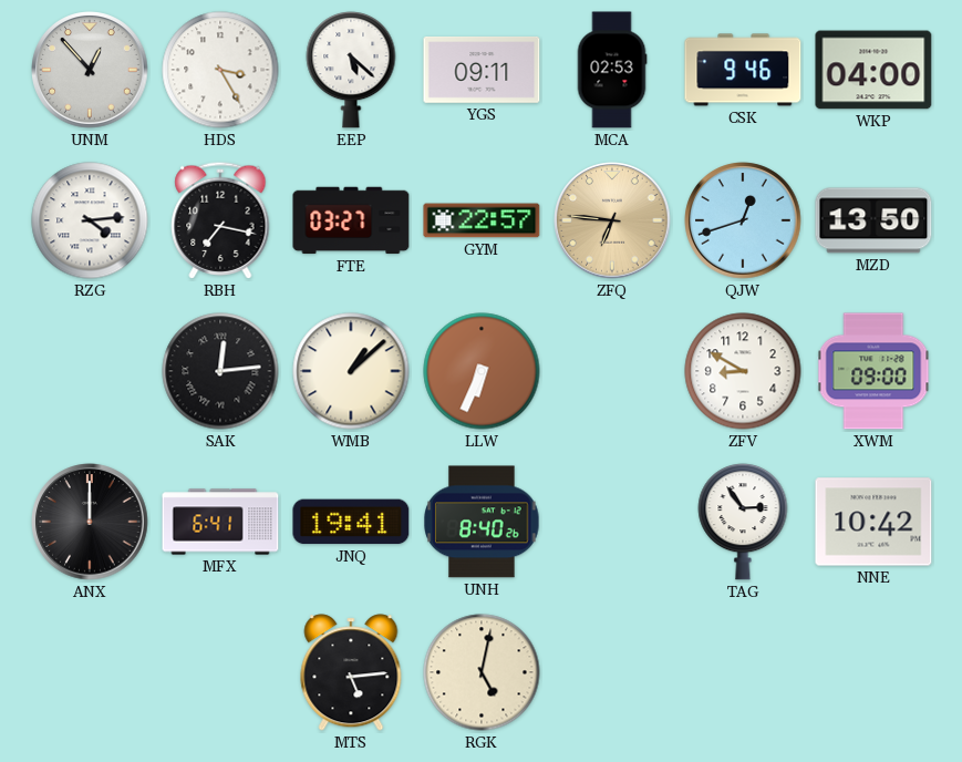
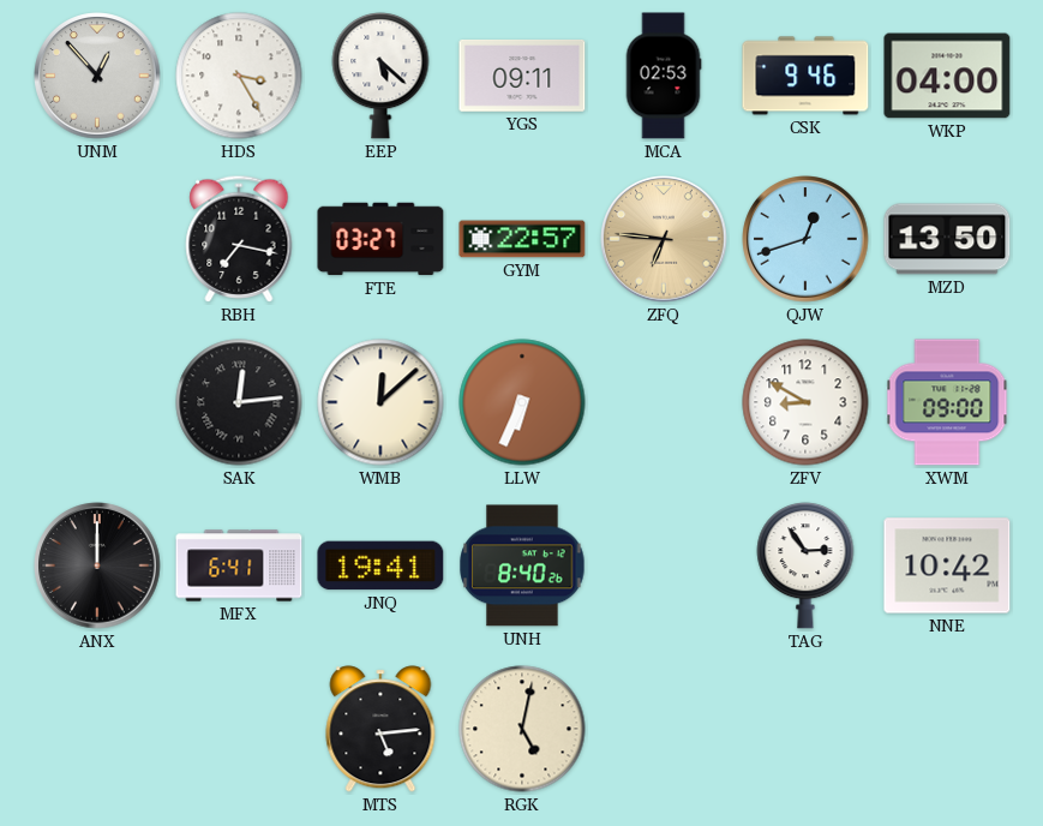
RZG: 4:14 -> none
WMB: 1:08 -> 12:08
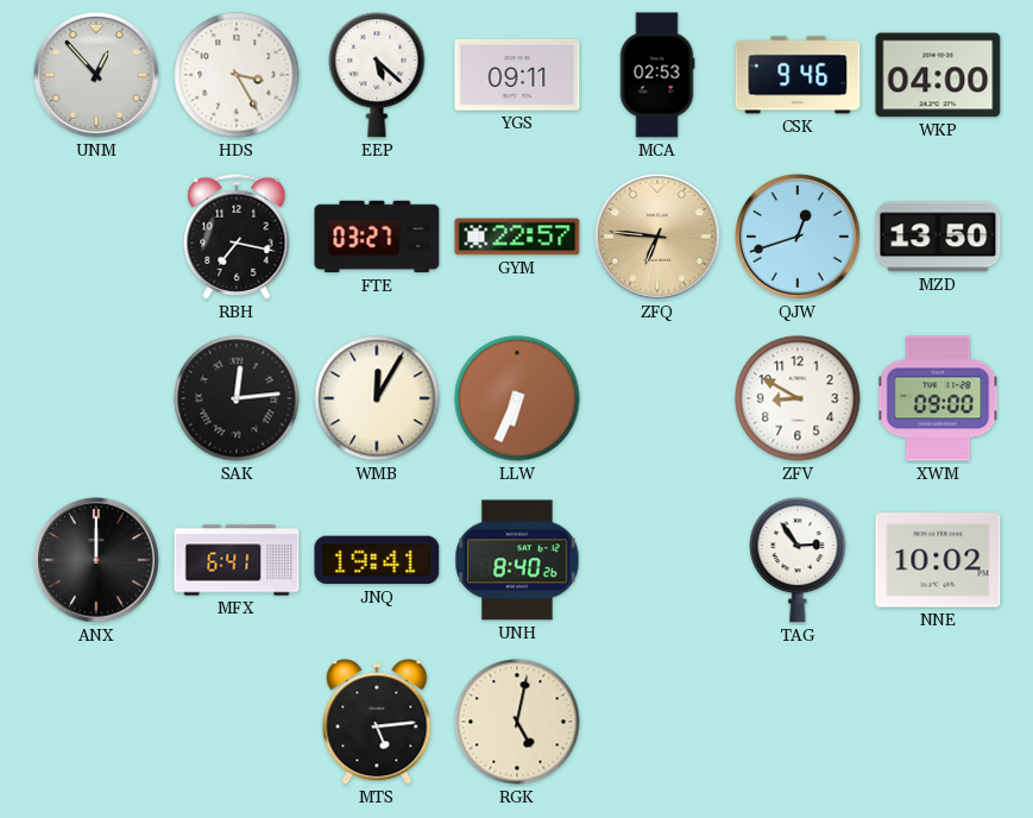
WMB: 12:08 -> 12:05
NNE: 10:42 -> 10:02
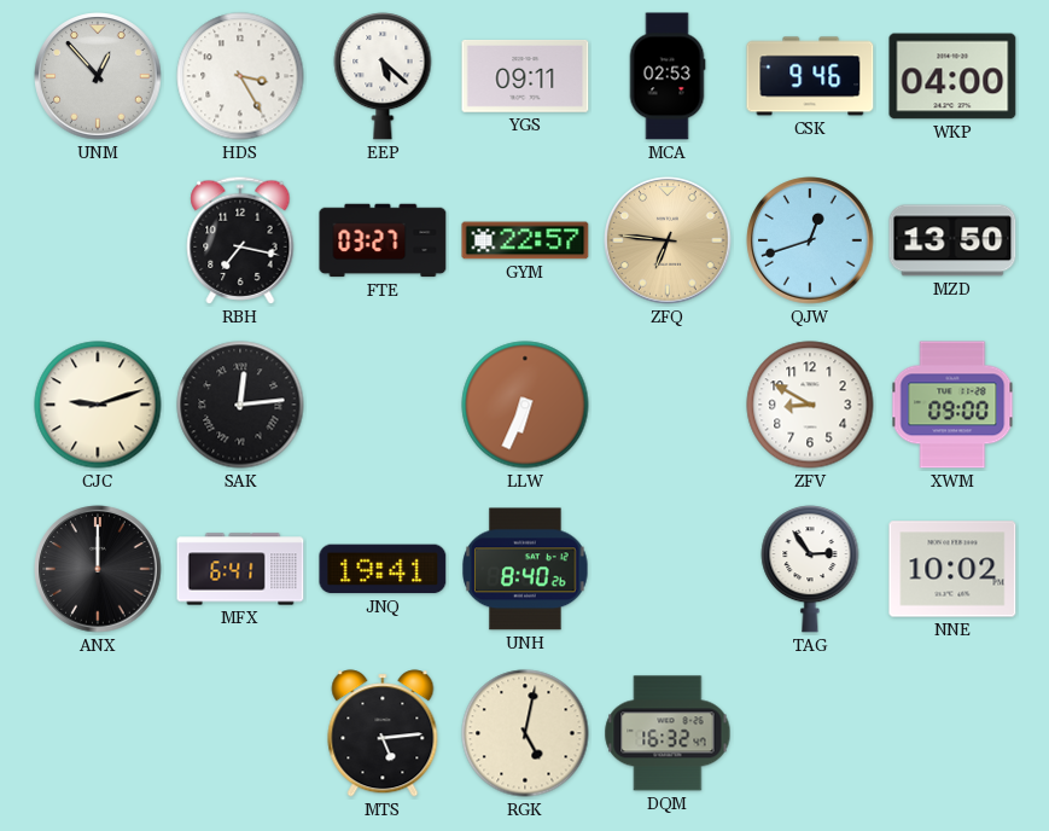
CJC: none -> 9:12
WMB: 12:05 -> none
DQM: none -> 16:32
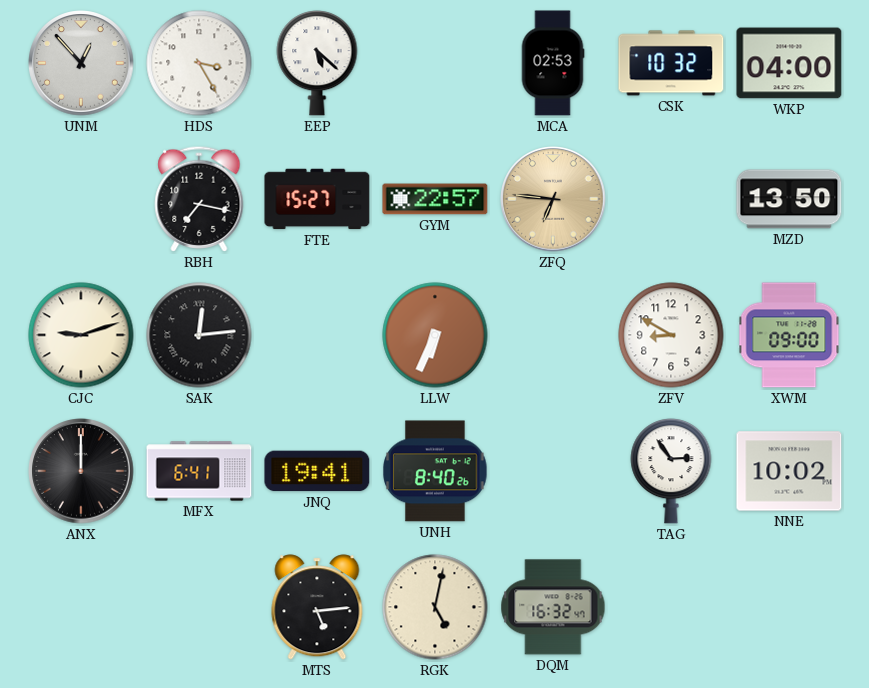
YGS: 09:11 -> none
CSK: 9:46 -> 10:32
FTE: 03:27 -> 15:27
QJW: 12:42 -> none
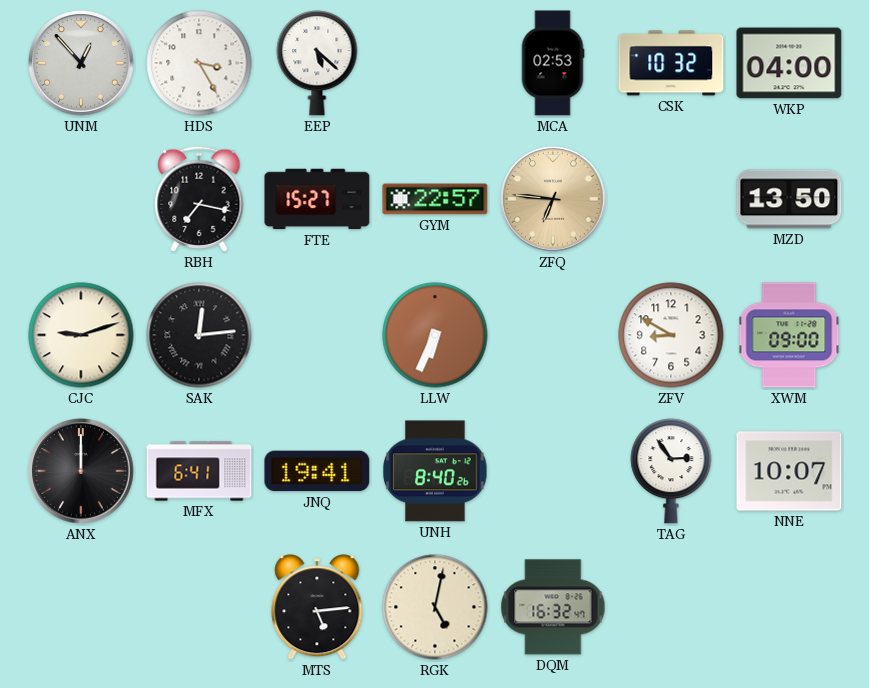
NNE: 10:02 -> 10:07
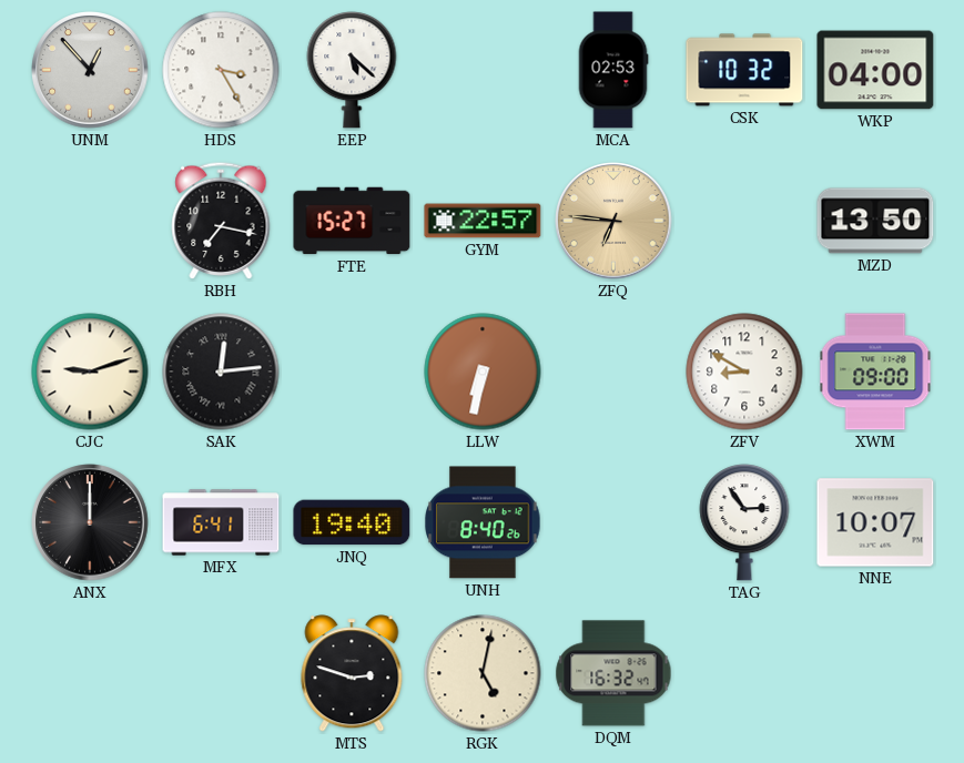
LLW: 6:34 -> 6:32
JNQ: 19:41 -> 19:40
MTS: 5:14 -> 2:48
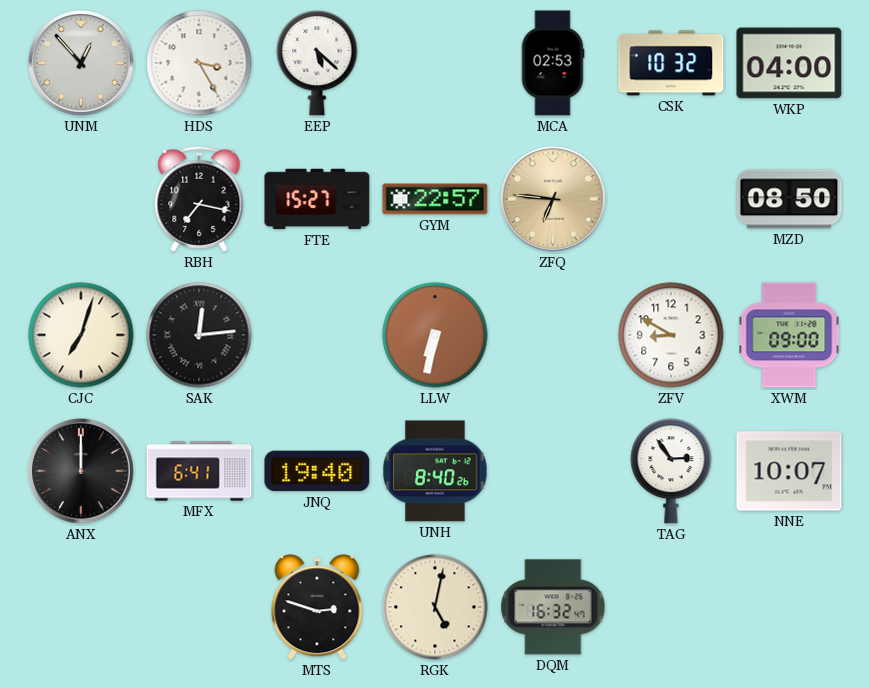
MZD: 13:50 -> 08:50
CJC: 9:12 -> 7:03
